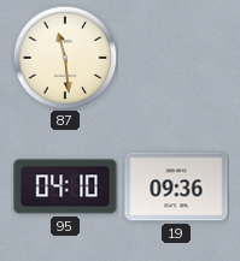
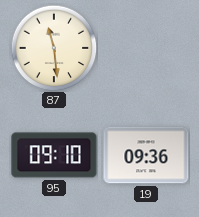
95: 04:10 -> 09:10
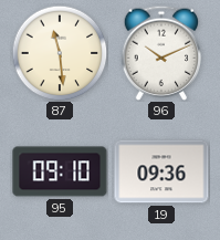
96: none -> 10:11
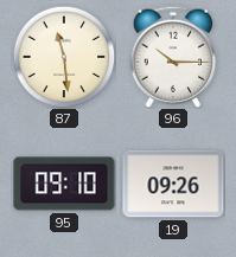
96: 10:11 -> 10:15
19: 09:36 -> 09:26
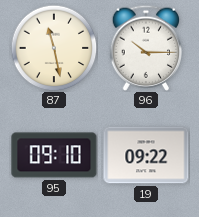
87: 11:29 -> 11:28
19: 09:26 -> 09:22
